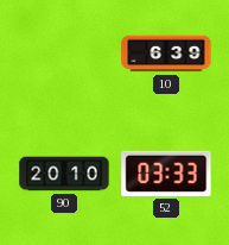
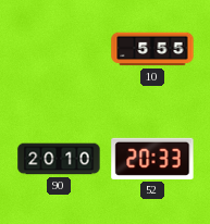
10: 6:39 -> 5:55
52: 03:33 -> 20:33
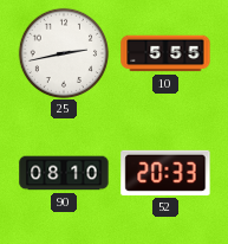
25: none -> 2:43
90: 20:10 -> 08:10
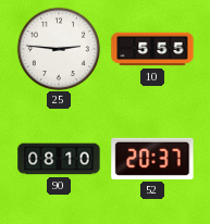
25: 2:43 -> 2:46
52: 20:33 -> 20:37
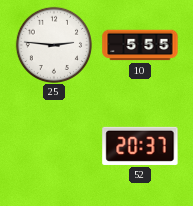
90: 08:10 -> none
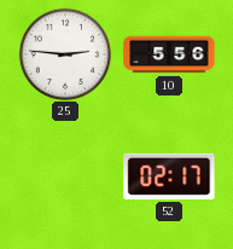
10: 5:55 -> 5:56
52: 20:37 -> 02:17
